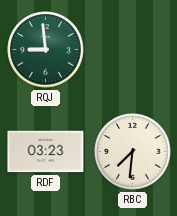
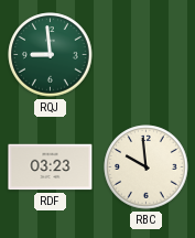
RBC: 7:31 -> 9:59
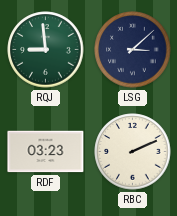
LSG: none -> 3:08
RBC: 9:59 -> 2:11
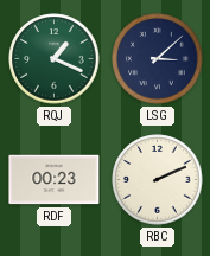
RQJ: 8:59 -> 1:19
RDF: 03:23 -> 00:23
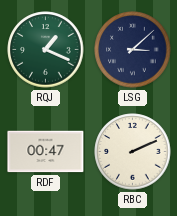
RDF: 00:23 -> 00:47
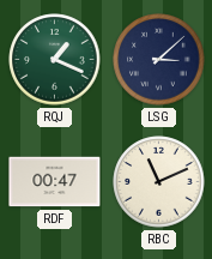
RBC: 2:11 -> 11:11
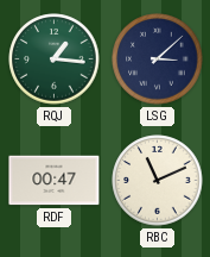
RQJ: 1:19 -> 1:16
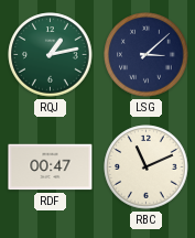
RQJ: 1:16 -> 1:13
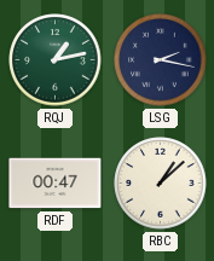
LSG: 3:08 -> 2:17
RBC: 11:11 -> 1:08
